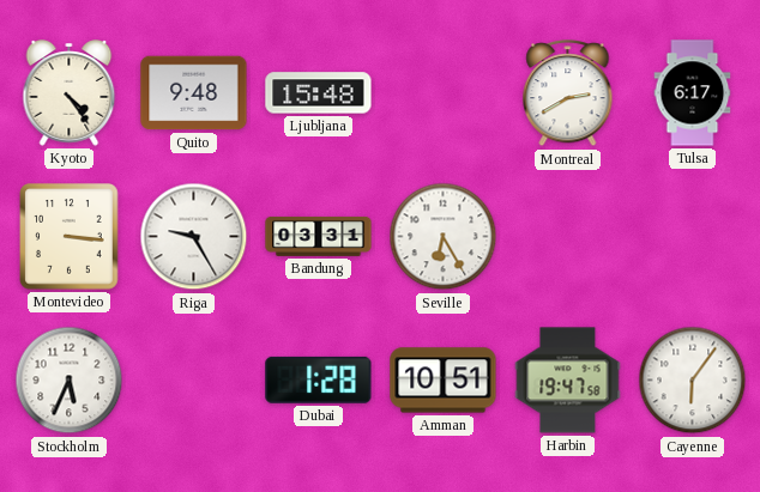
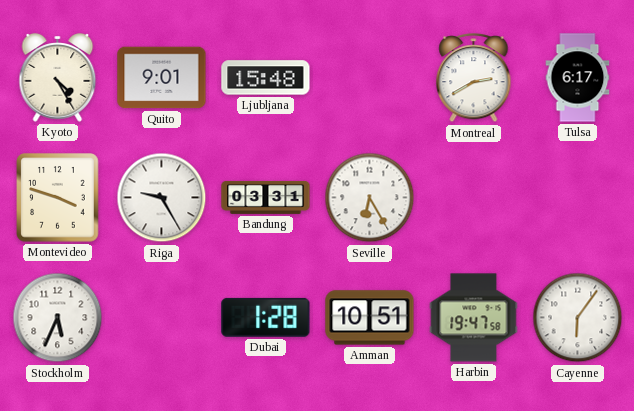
Kyoto: 4:24 -> 4:25
Quito: 9:48 -> 9:01
Montevideo: 3:16 -> 3:48
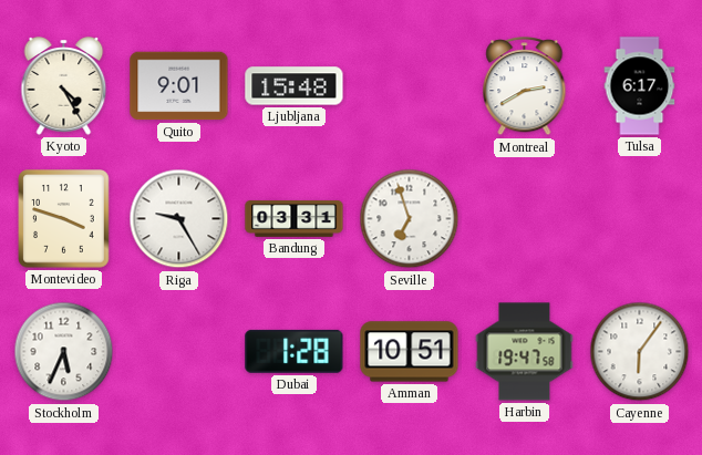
Seville: 6:25 -> 6:57
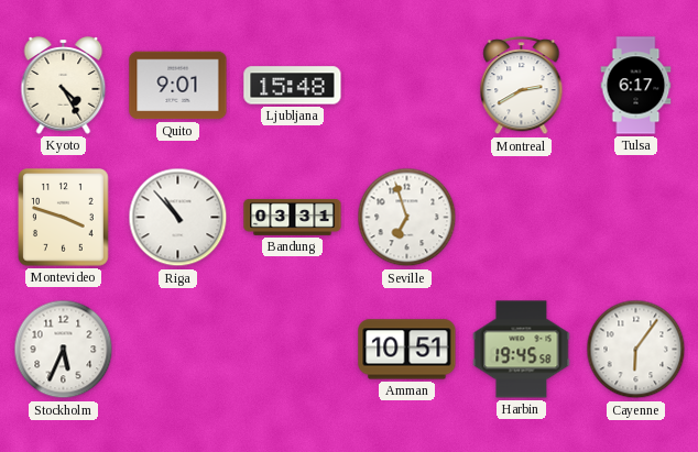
Riga: 9:25 -> 10:53
Dubai: 1:28 -> none
Harbin: 19:47 -> 19:45
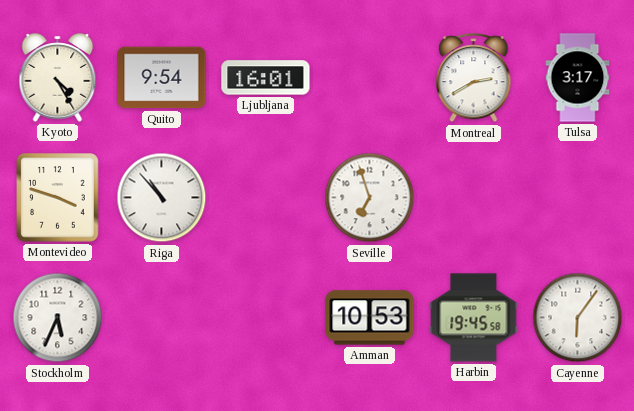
Quito: 9:01 -> 9:54
Ljubljana: 15:48 -> 16:01
Tulsa: 6:17 -> 3:17
Bandung: 03:31 -> none
Amman: 10:51 -> 10:53
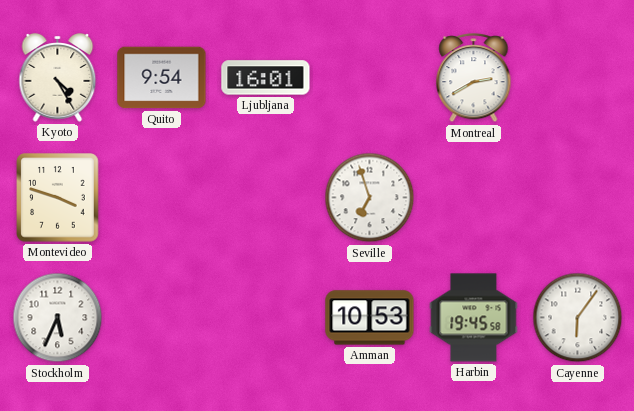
Tulsa: 3:17 -> none
Riga: 10:53 -> none
